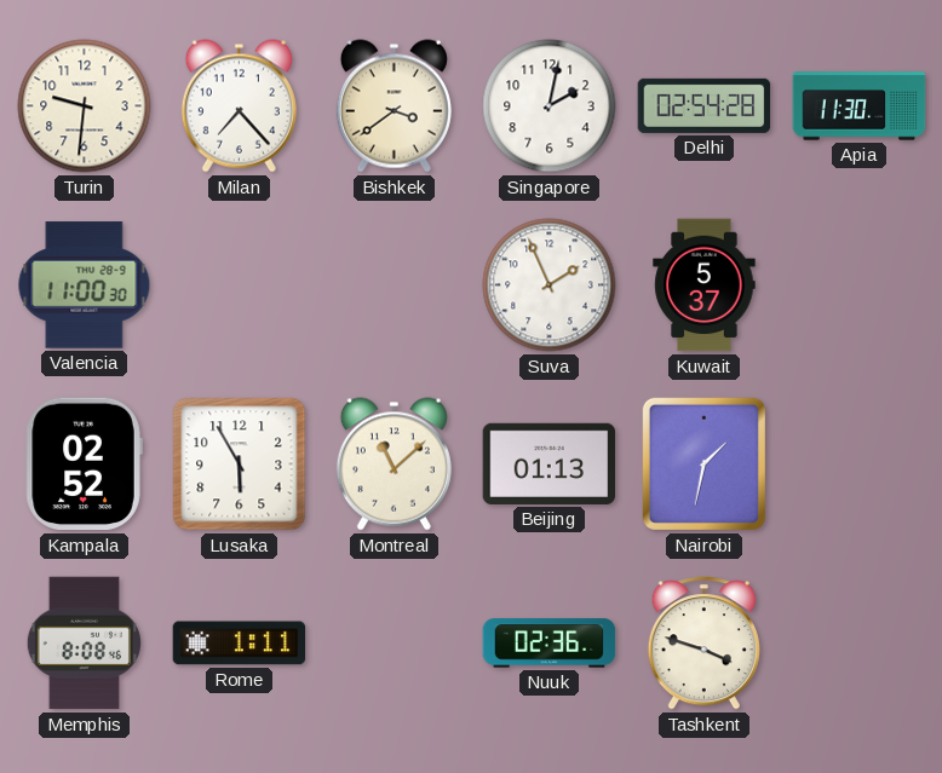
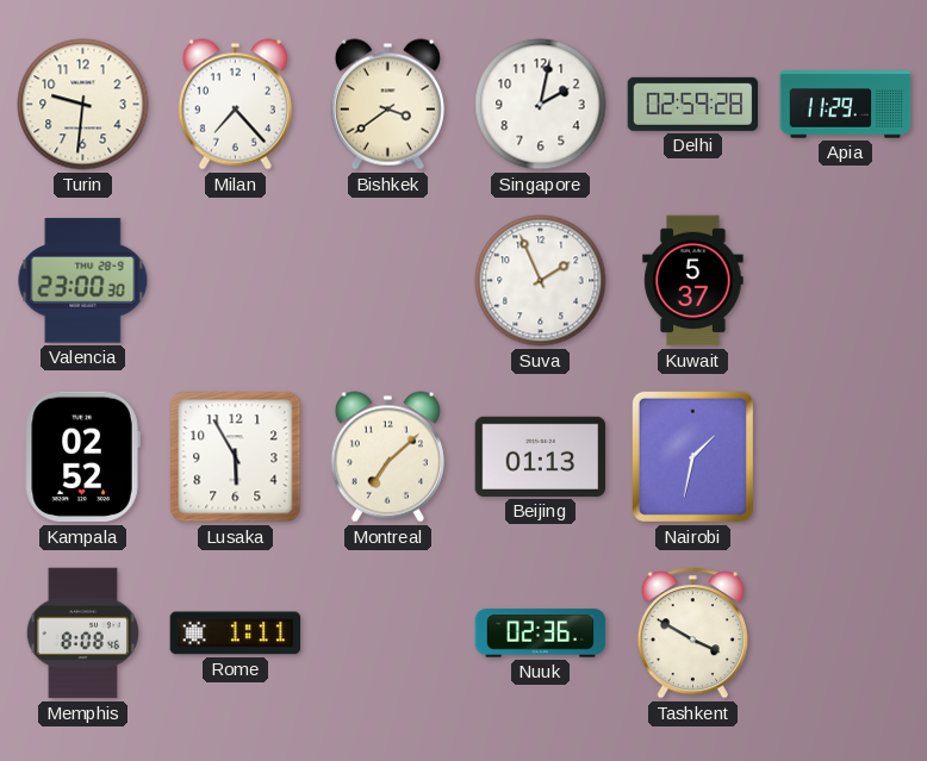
Delhi: 02:54 -> 02:59
Apia: 11:30 -> 11:29
Valencia: 11:00 -> 23:00
Montreal: 11:08 -> 7:08
Tashkent: 3:48 -> 3:50
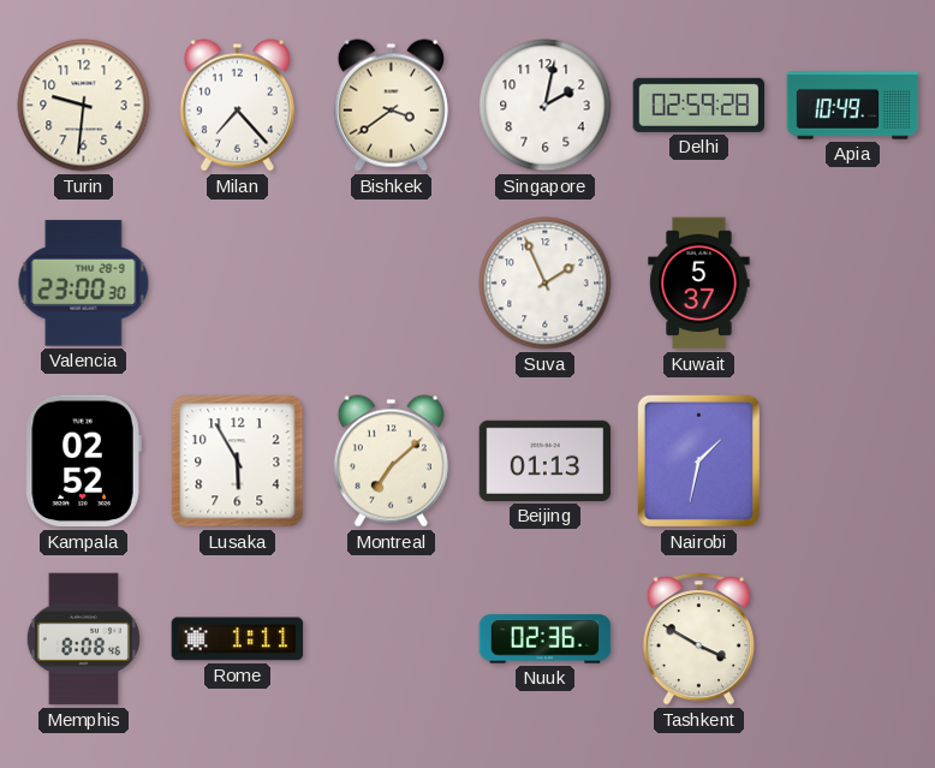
Apia: 11:29 -> 10:49
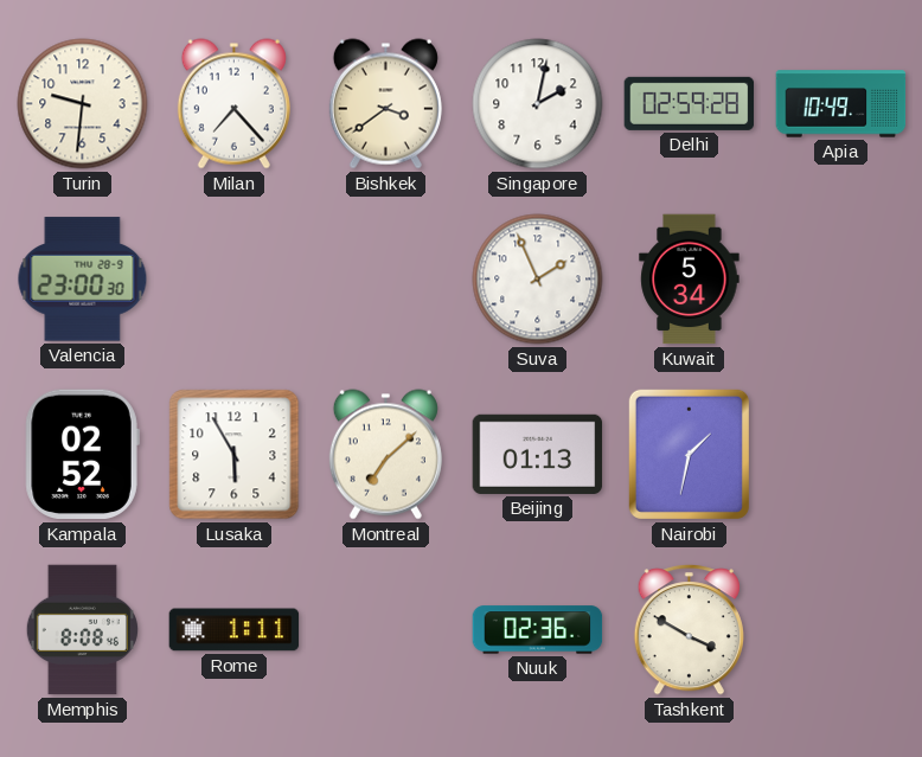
Kuwait: 5:37 -> 5:34
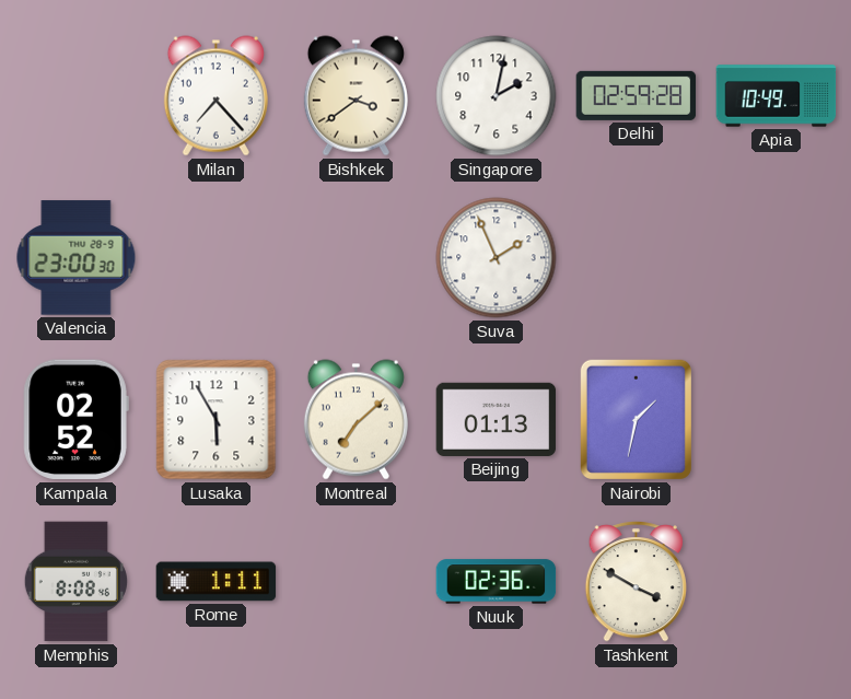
Turin: 9:31 -> none
Kuwait: 5:34 -> none
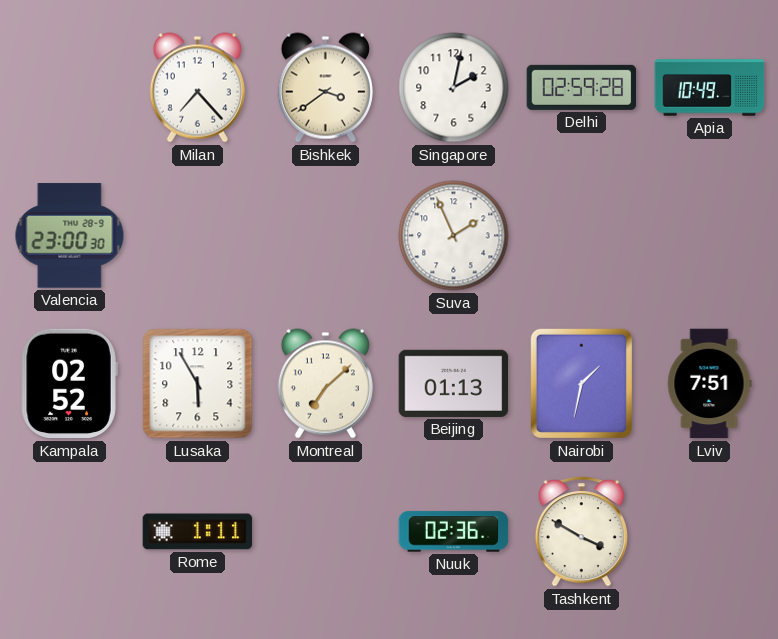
Lviv: none -> 7:51
Memphis: 8:08 -> none
